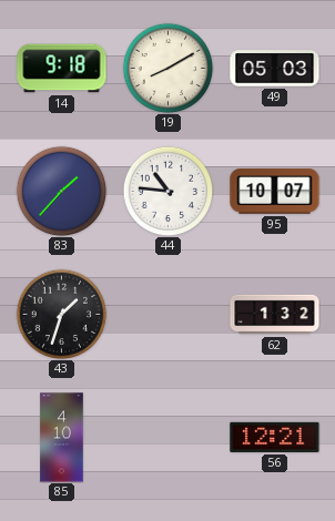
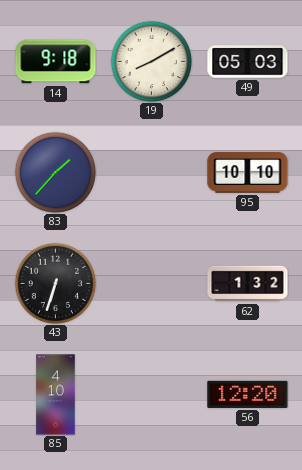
44: 10:46 -> none
95: 10:07 -> 10:10
43: 1:33 -> 6:33
56: 12:21 -> 12:20
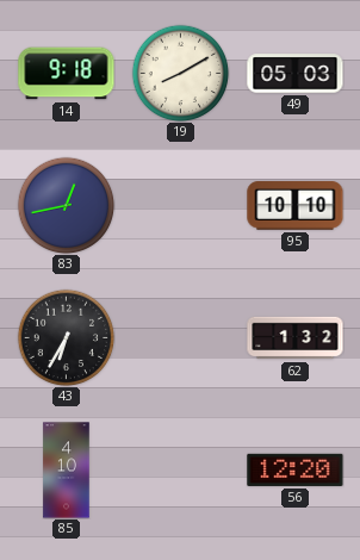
83: 1:37 -> 12:43
43: 6:33 -> 6:35
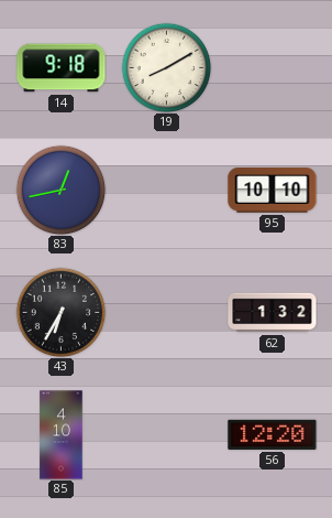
49: 05:03 -> none
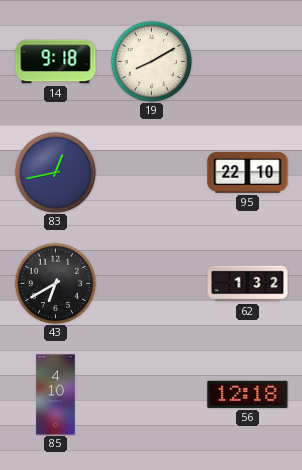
95: 10:10 -> 22:10
43: 6:35 -> 6:40
56: 12:20 -> 12:18
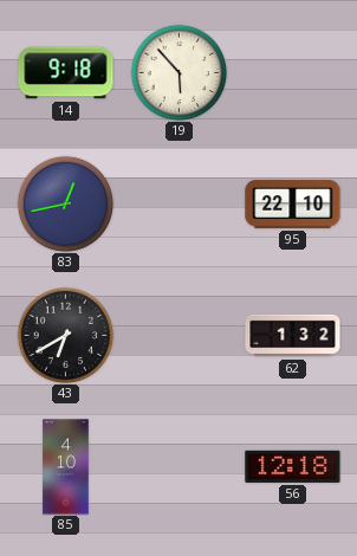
19: 8:10 -> 5:53
